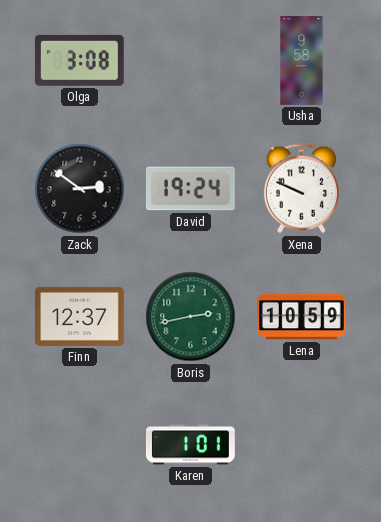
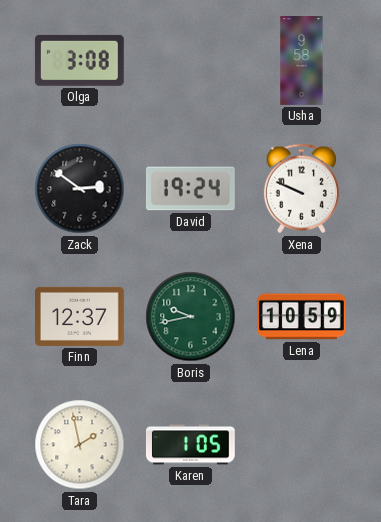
Boris: 2:43 -> 9:43
Tara: none -> 1:58
Karen: 1:01 -> 1:05
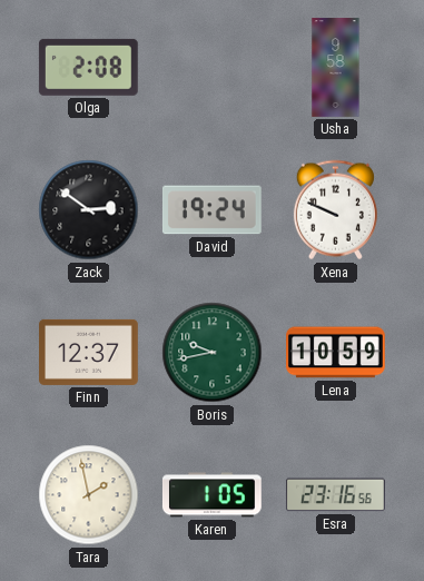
Olga: 3:08 -> 2:08
Esra: none -> 23:16
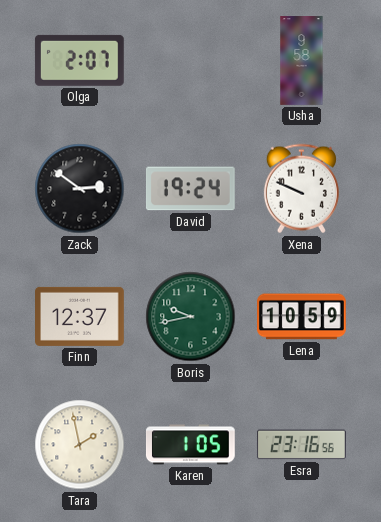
Olga: 2:08 -> 2:07
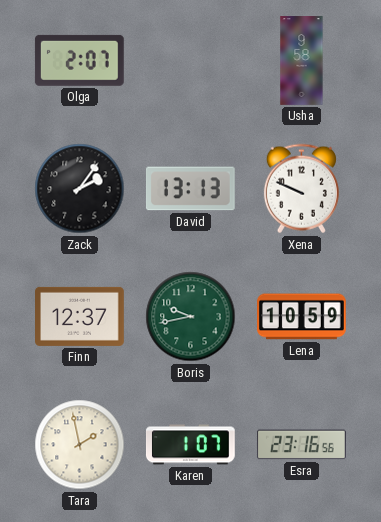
Zack: 2:51 -> 2:06
David: 19:24 -> 13:13
Karen: 1:05 -> 1:07
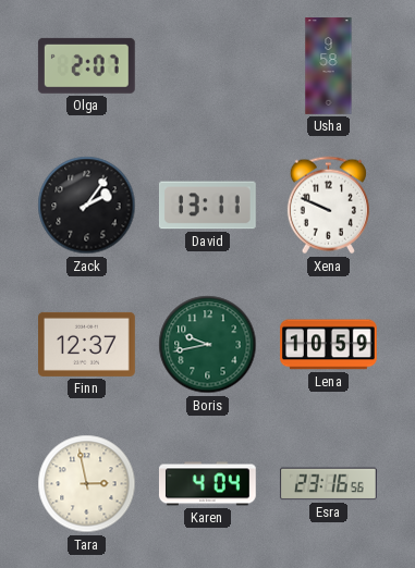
David: 13:13 -> 13:11
Tara: 1:58 -> 2:58
Karen: 1:07 -> 4:04
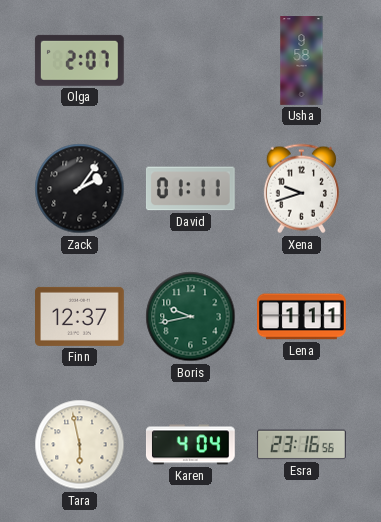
David: 13:11 -> 01:11
Xena: 9:49 -> 9:42
Lena: 10:59 -> 1:11
Tara: 2:58 -> 5:58
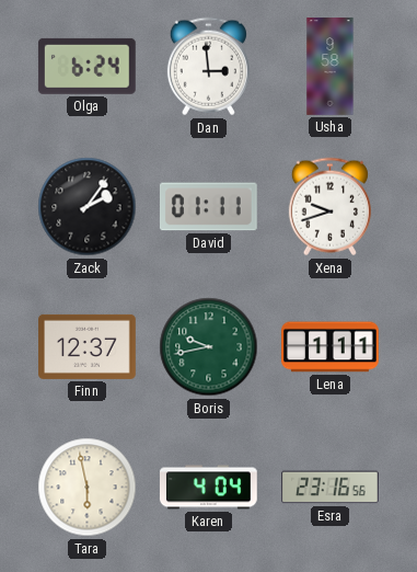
Olga: 2:07 -> 6:24
Dan: none -> 2:59
